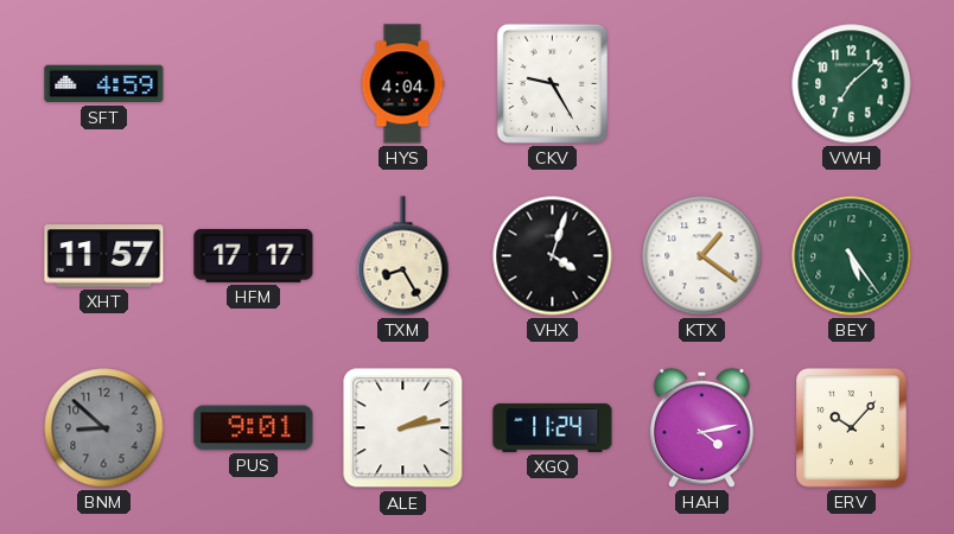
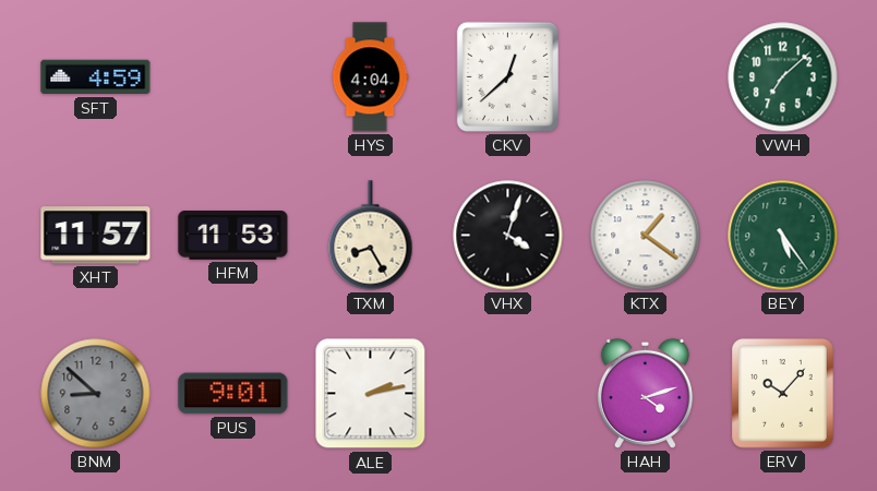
CKV: 9:25 -> 12:38
HFM: 17:17 -> 11:53
XGQ: 11:24 -> none
HAH: 4:13 -> 4:12
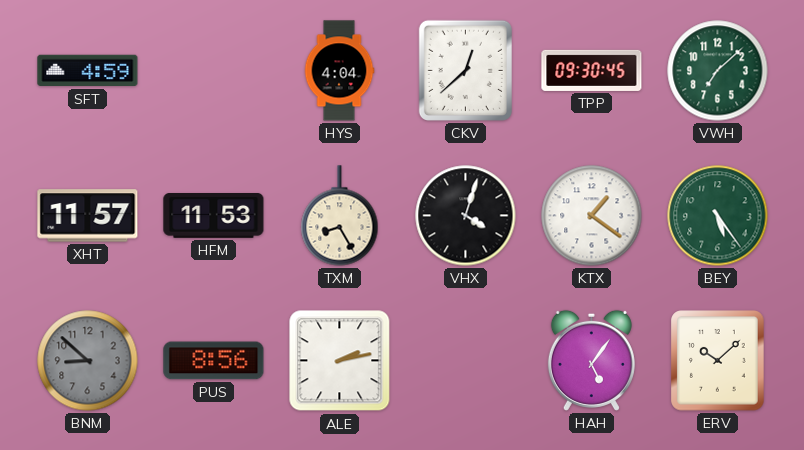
TPP: none -> 09:30
PUS: 9:01 -> 8:56
HAH: 4:12 -> 5:06
ERV: 10:07 -> 10:08
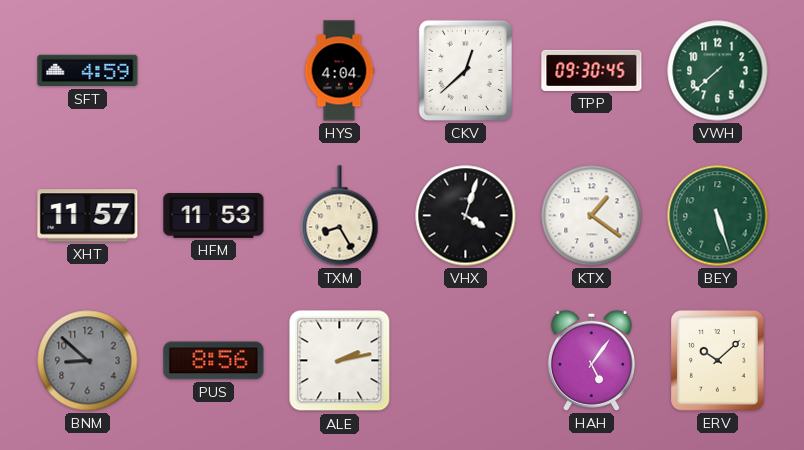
VWH: 7:08 -> 7:38
BEY: 5:24 -> 5:27
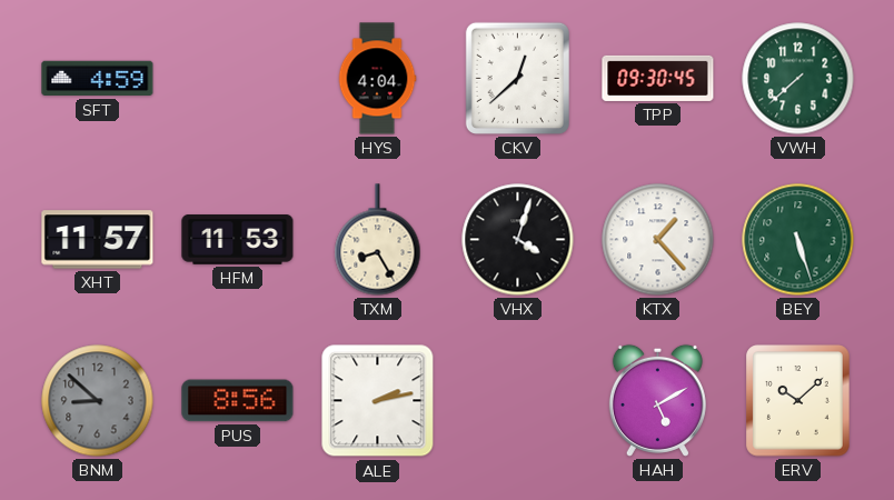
KTX: 1:21 -> 1:23
HAH: 5:06 -> 5:10
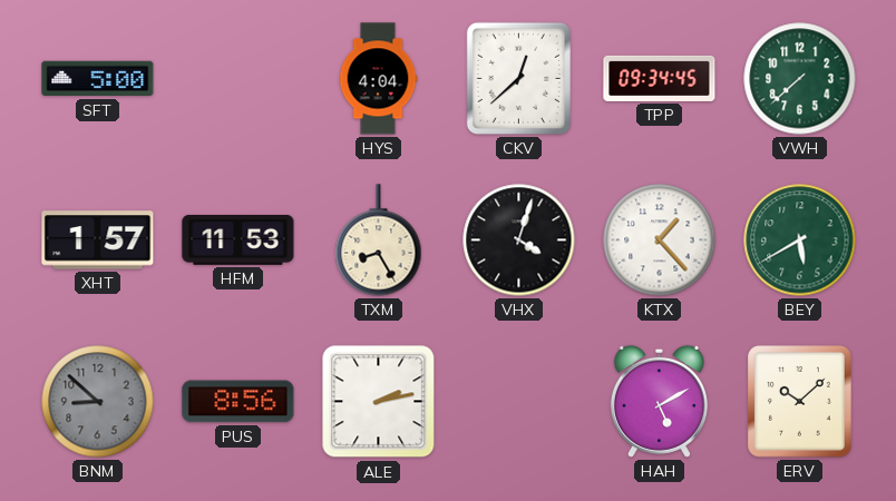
SFT: 4:59 -> 5:00
TPP: 09:30 -> 09:34
XHT: 11:57 -> 1:57
BEY: 5:27 -> 5:40
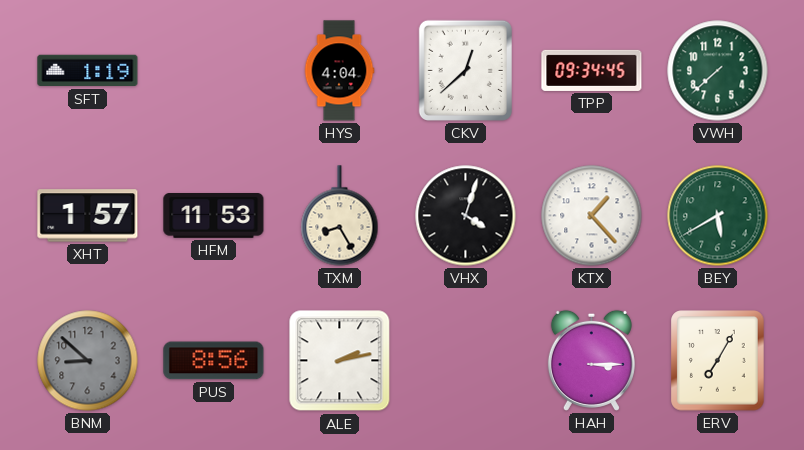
SFT: 5:00 -> 1:19
HAH: 5:10 -> 3:15
ERV: 10:08 -> 7:05
